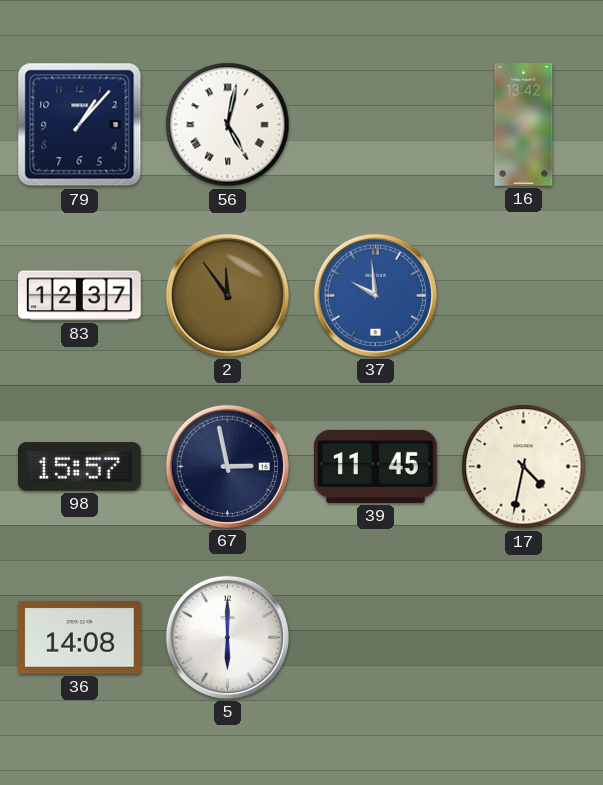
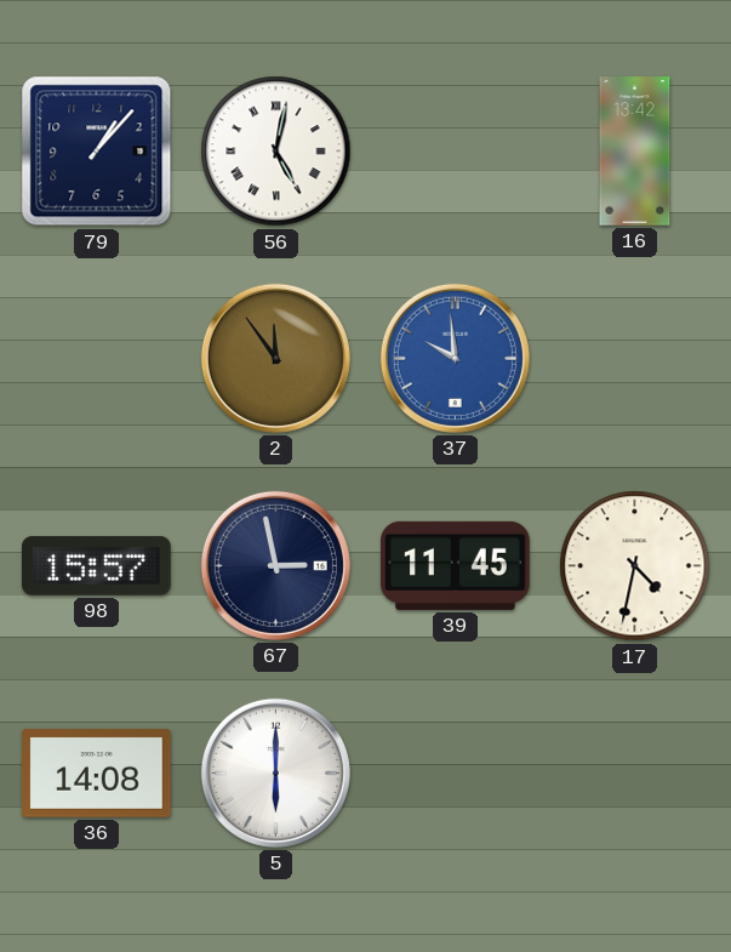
83: 12:37 -> none
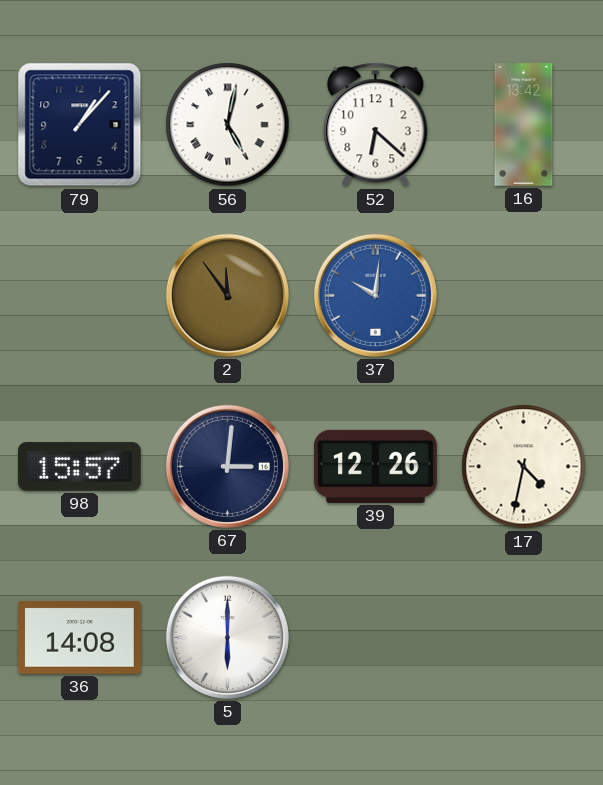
52: none -> 6:22
37: 9:59 -> 10:01
67: 2:58 -> 3:01
39: 11:45 -> 12:26
